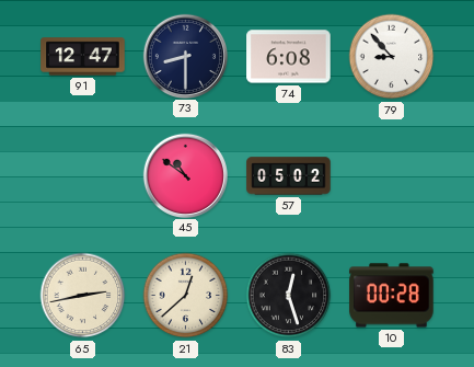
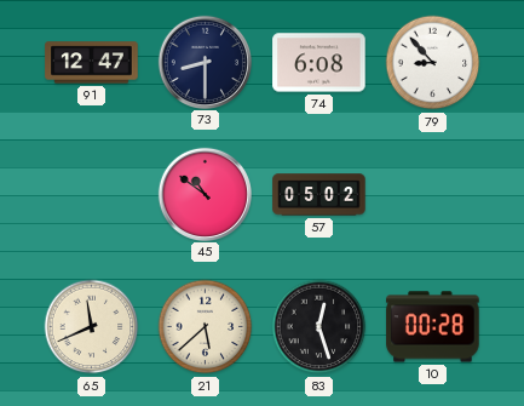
65: 2:43 -> 11:41
21: 12:38 -> 5:38
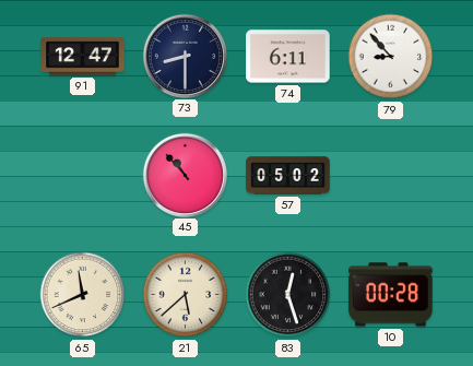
74: 6:08 -> 6:11
45: 10:51 -> 10:53
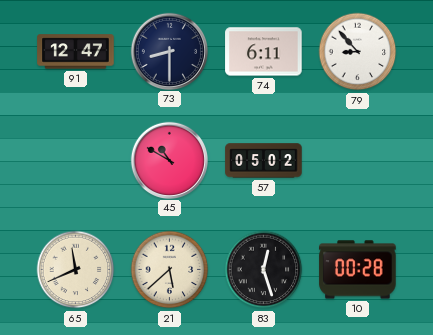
45: 10:53 -> 10:50
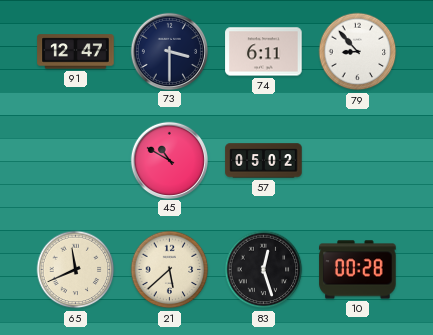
73: 8:30 -> 3:30
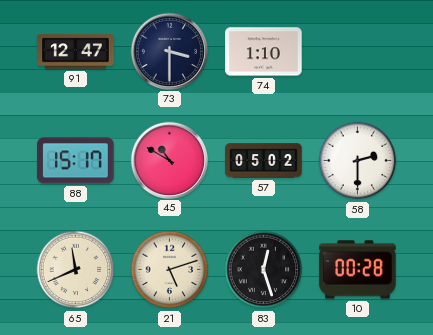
74: 6:11 -> 1:10
79: 8:53 -> none
88: none -> 15:17
58: none -> 2:30
21: 5:38 -> 5:12
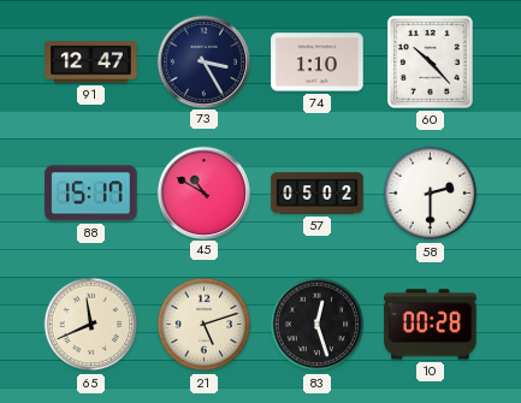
73: 3:30 -> 3:25
60: none -> 10:23
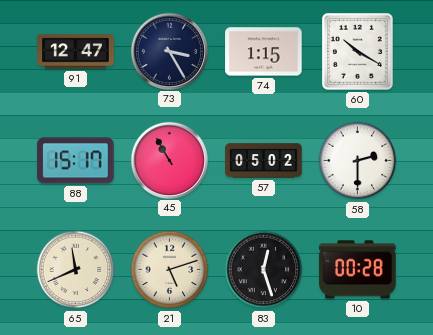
74: 1:10 -> 1:15
60: 10:23 -> 10:20
45: 10:50 -> 10:55
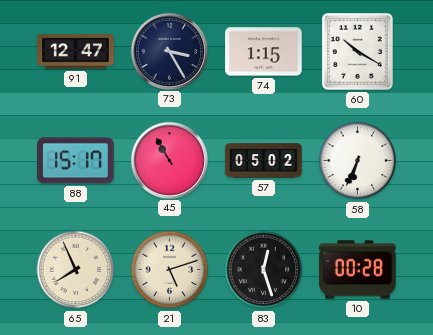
58: 2:30 -> 6:34
65: 11:41 -> 7:56
